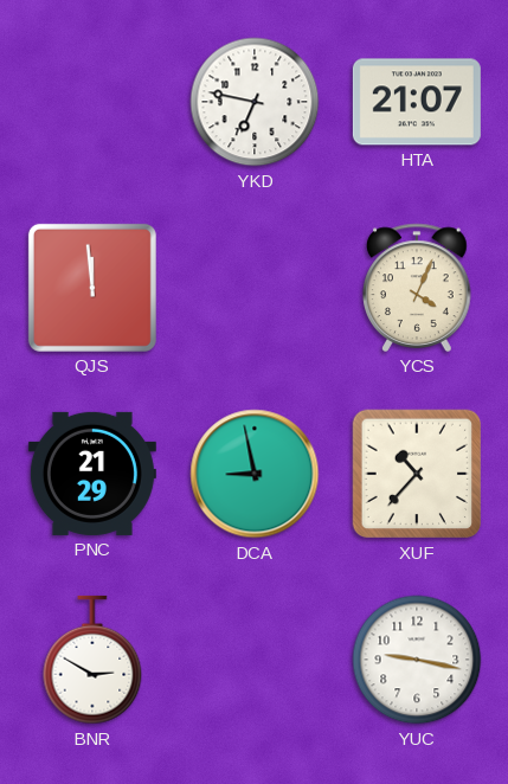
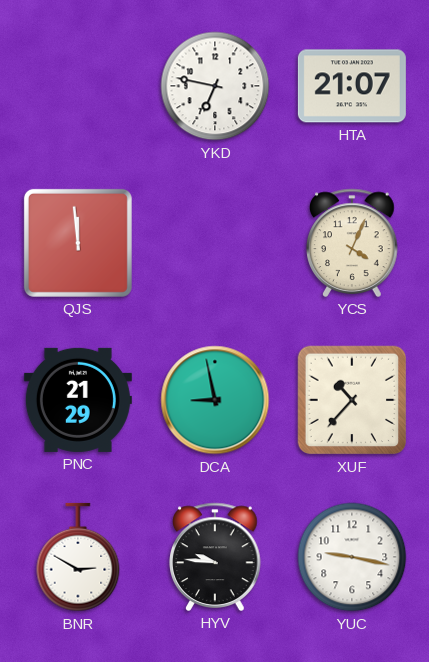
HYV: none -> 9:46
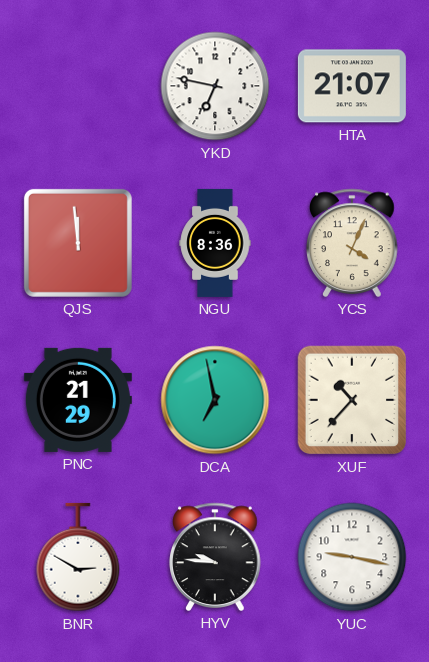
NGU: none -> 8:36
DCA: 8:58 -> 6:58
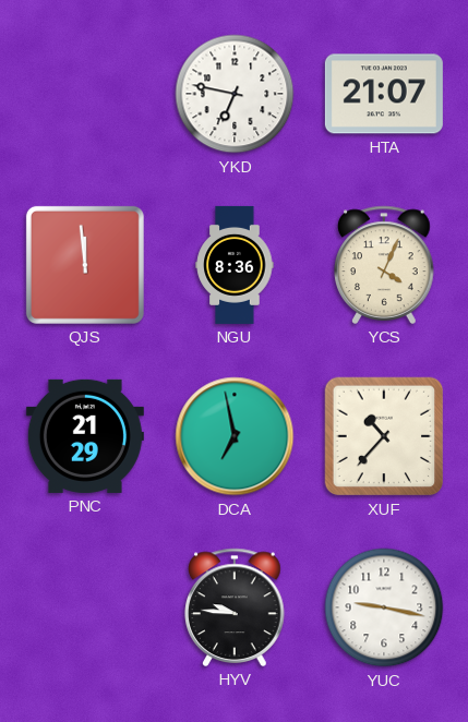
BNR: 2:50 -> none
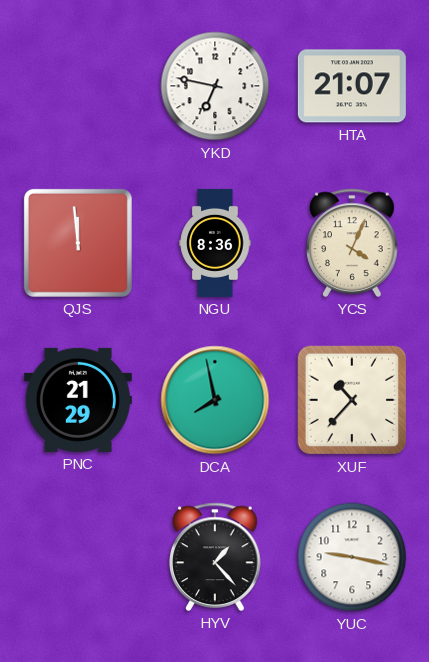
DCA: 6:58 -> 7:58
HYV: 9:46 -> 1:23
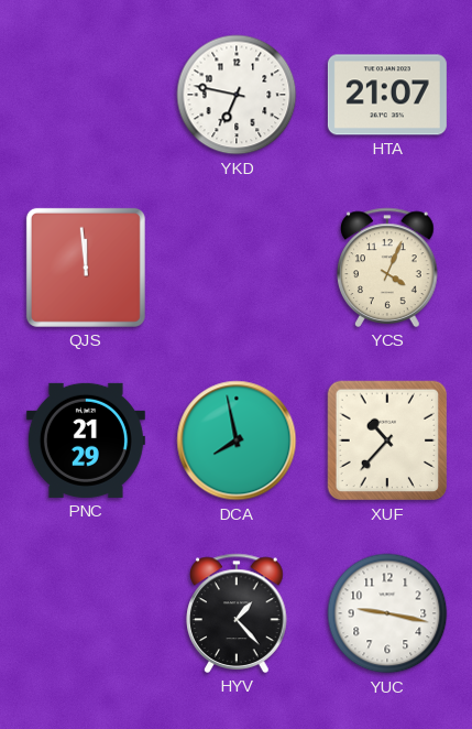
NGU: 8:36 -> none
